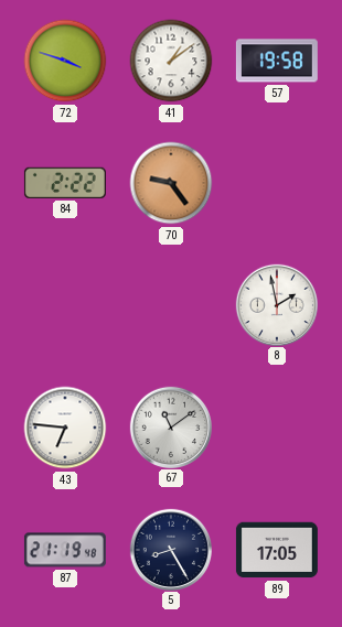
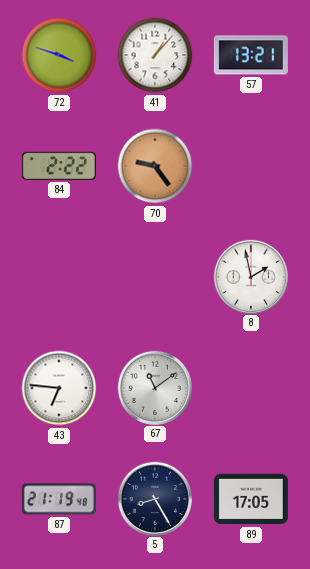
41: 1:09 -> 1:07
57: 19:58 -> 13:21
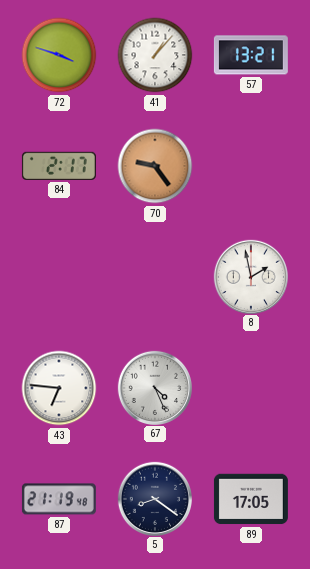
84: 2:22 -> 2:17
67: 11:09 -> 4:26
5: 8:25 -> 8:21
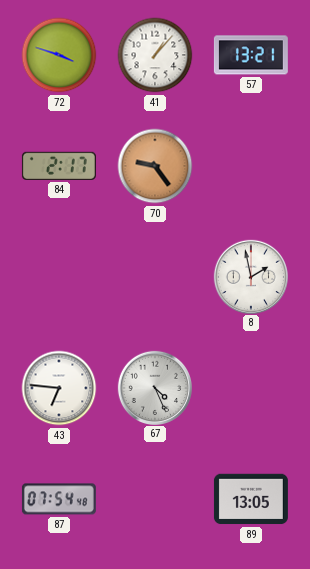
87: 21:19 -> 07:54
5: 8:21 -> none
89: 17:05 -> 13:05
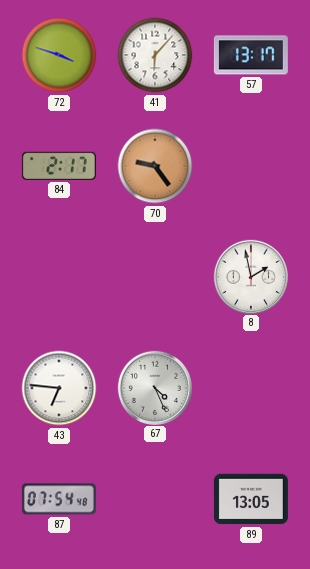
41: 1:07 -> 6:07
57: 13:21 -> 13:17
